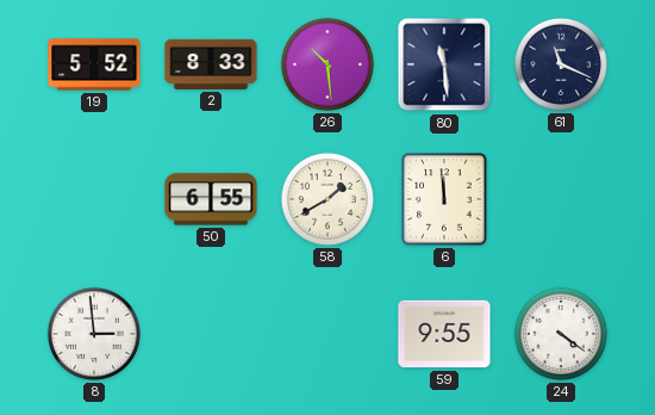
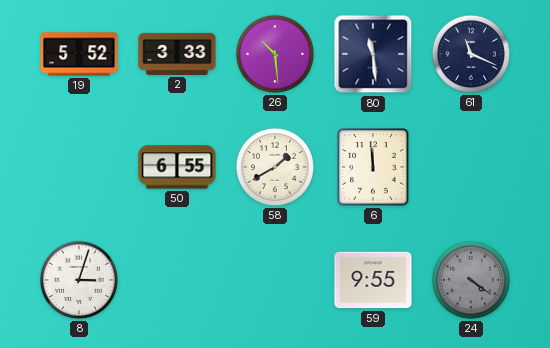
2: 8:33 -> 3:33
8: 2:59 -> 3:03
24 dial: white -> grey
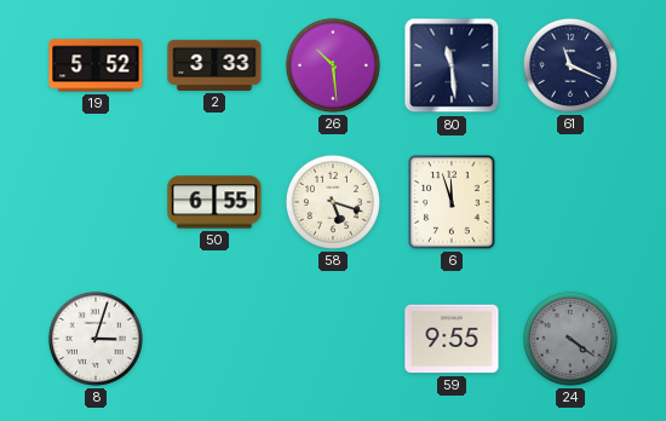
58: 1:40 -> 5:18
6: 11:59 -> 11:57
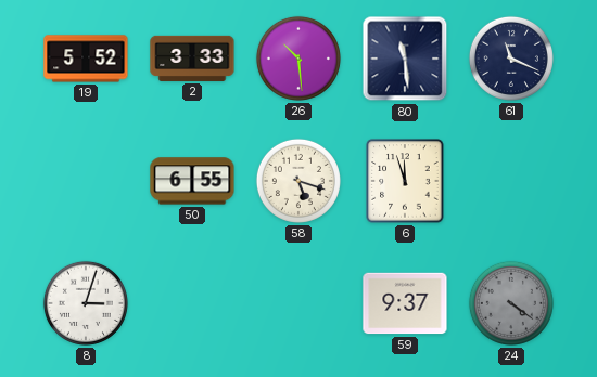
59: 9:55 -> 9:37
